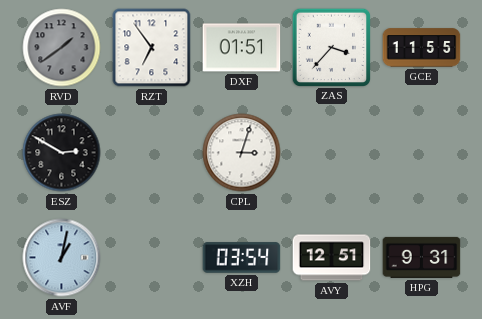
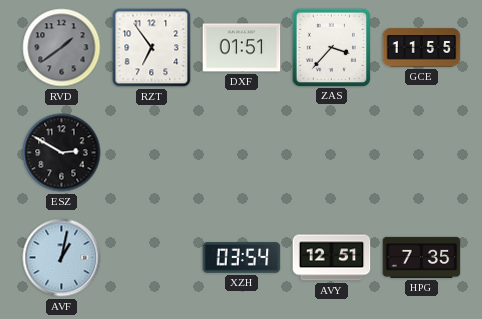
CPL: 3:03 -> none
HPG: 9:31 -> 7:35
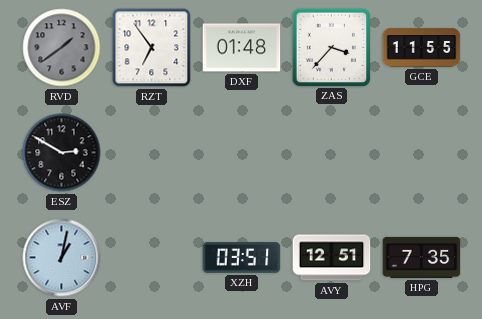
DXF: 01:51 -> 01:48
XZH: 03:54 -> 03:51
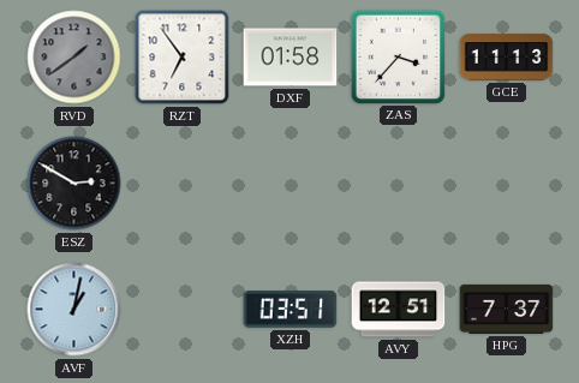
DXF: 01:48 -> 01:58
GCE: 11:55 -> 11:13
HPG: 7:35 -> 7:37
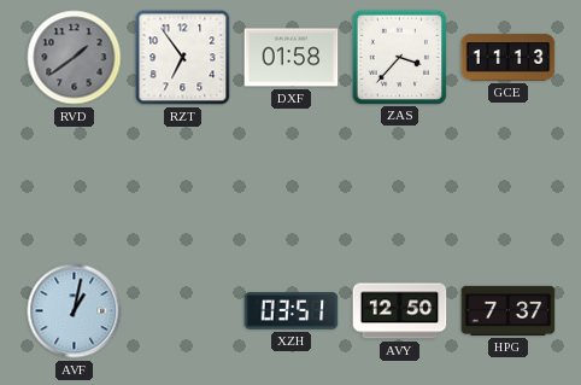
ESZ: 2:50 -> none
AVY: 12:51 -> 12:50
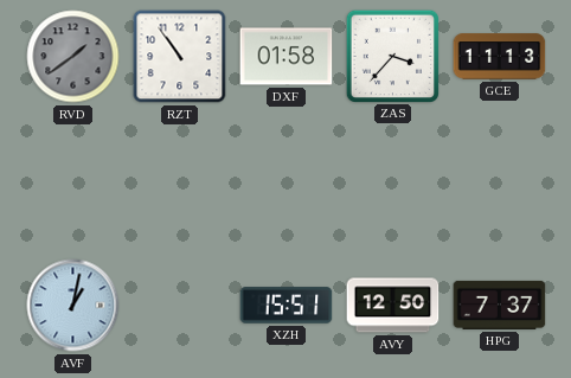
RZT: 6:54 -> 10:54
XZH: 03:51 -> 15:51
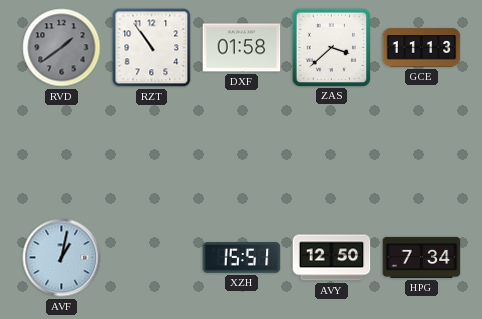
ZAS: 3:37 -> 3:38
HPG: 7:37 -> 7:34
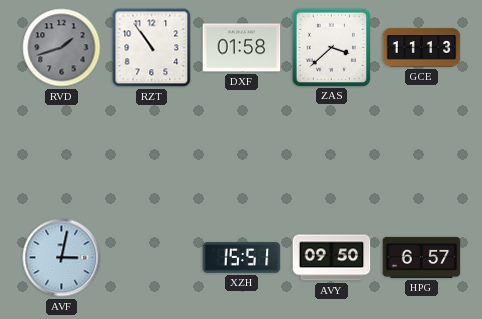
RVD: 1:39 -> 1:42
AVF: 1:02 -> 3:02
AVY: 12:50 -> 09:50
HPG: 7:34 -> 6:57
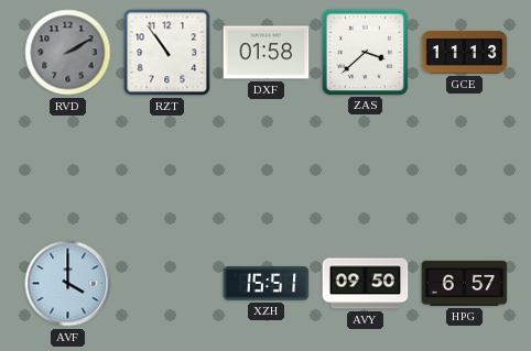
RVD: 1:42 -> 2:10
AVF: 3:02 -> 4:00
